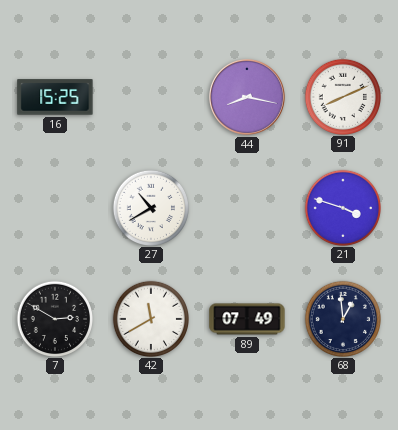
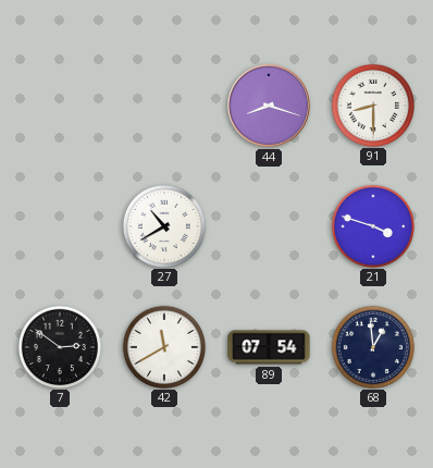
16: 15:25 -> none
44: 8:17 -> 8:18
91: 8:11 -> 8:30
7: 2:50 -> 2:51
89: 07:49 -> 07:54
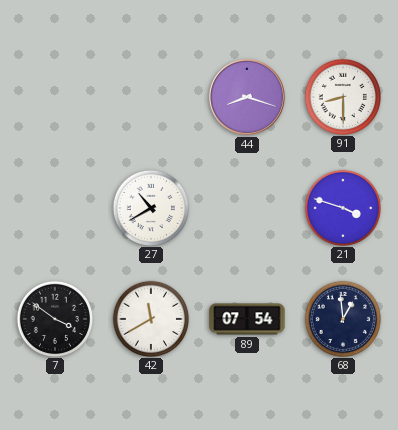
7: 2:51 -> 3:51
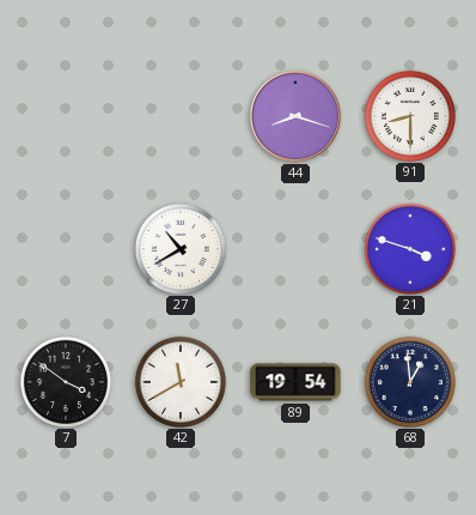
89: 07:54 -> 19:54
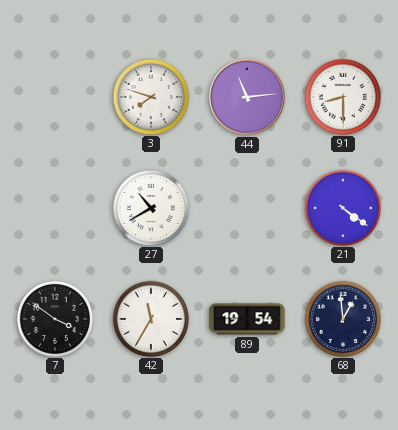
3: none -> 7:48
44: 8:18 -> 11:14
21: 3:48 -> 4:21
42: 11:40 -> 11:35
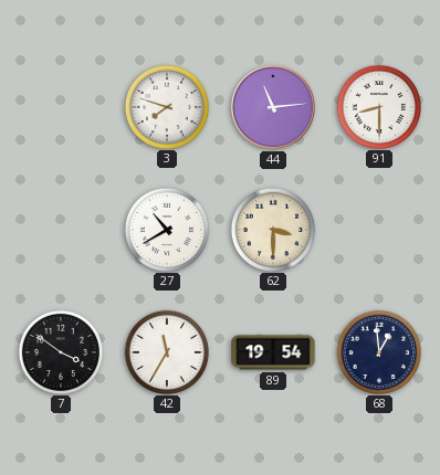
62: none -> 3:30
21: 4:21 -> none
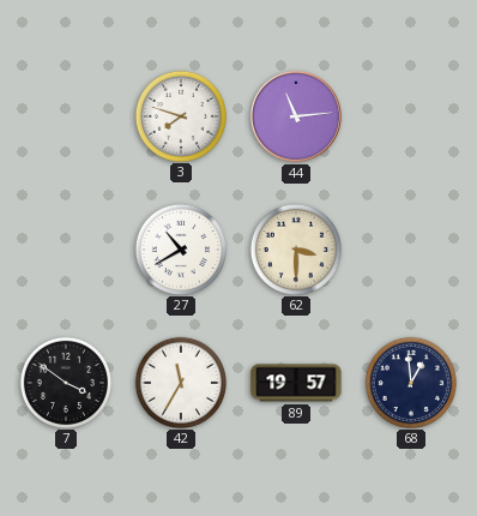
91: 8:30 -> none
89: 19:54 -> 19:57
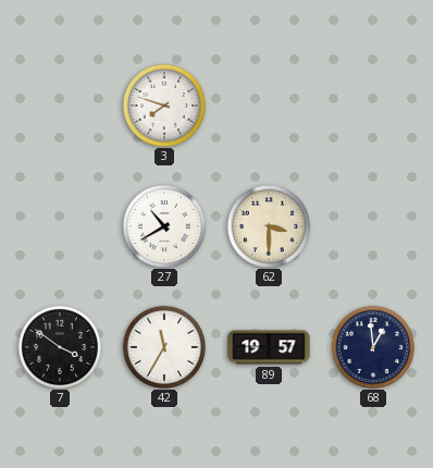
44: 11:14 -> none
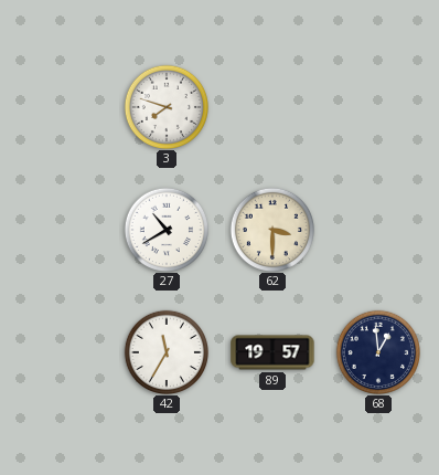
7: 3:51 -> none
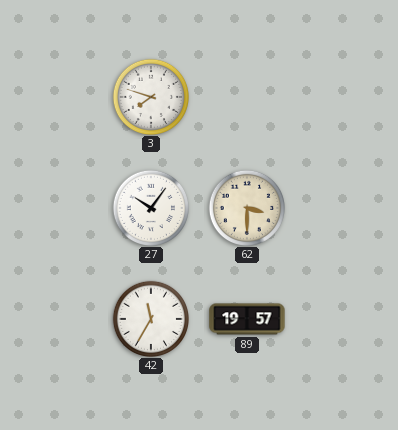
27: 10:40 -> 10:06
68: 12:59 -> none
